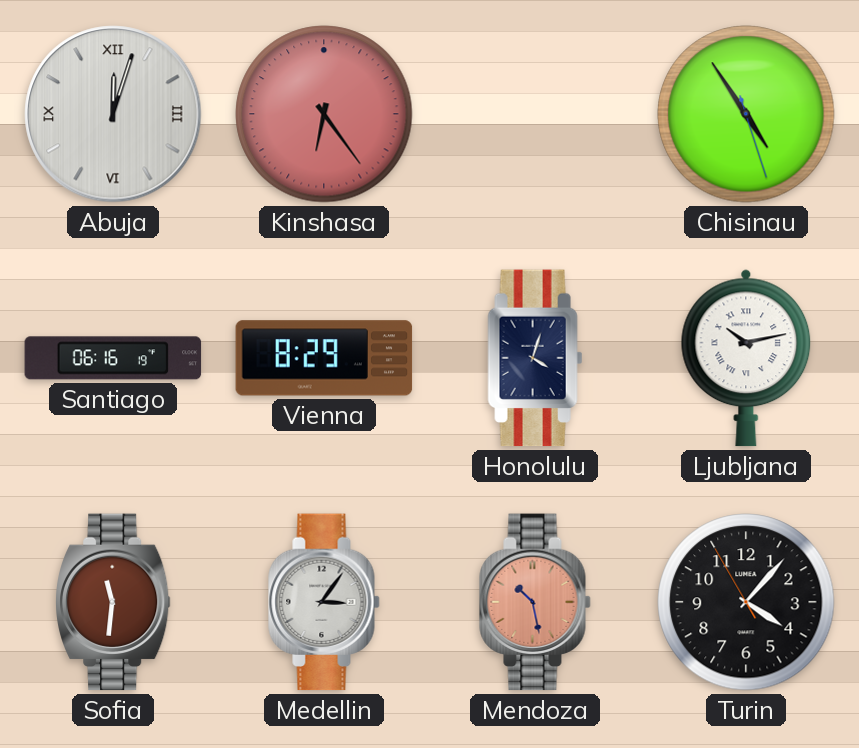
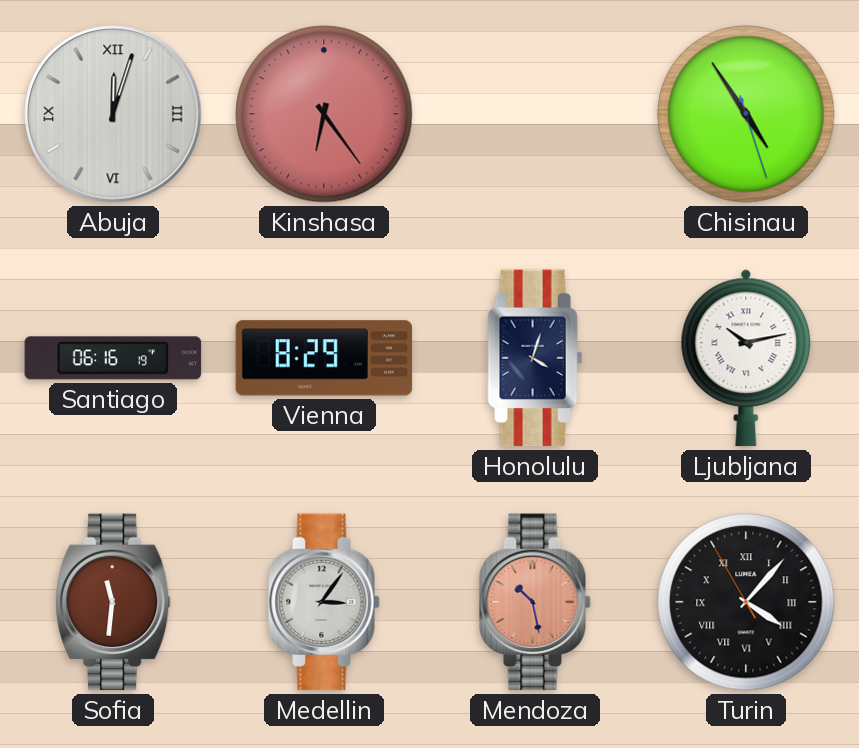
Turin numerals: Arabic -> Roman
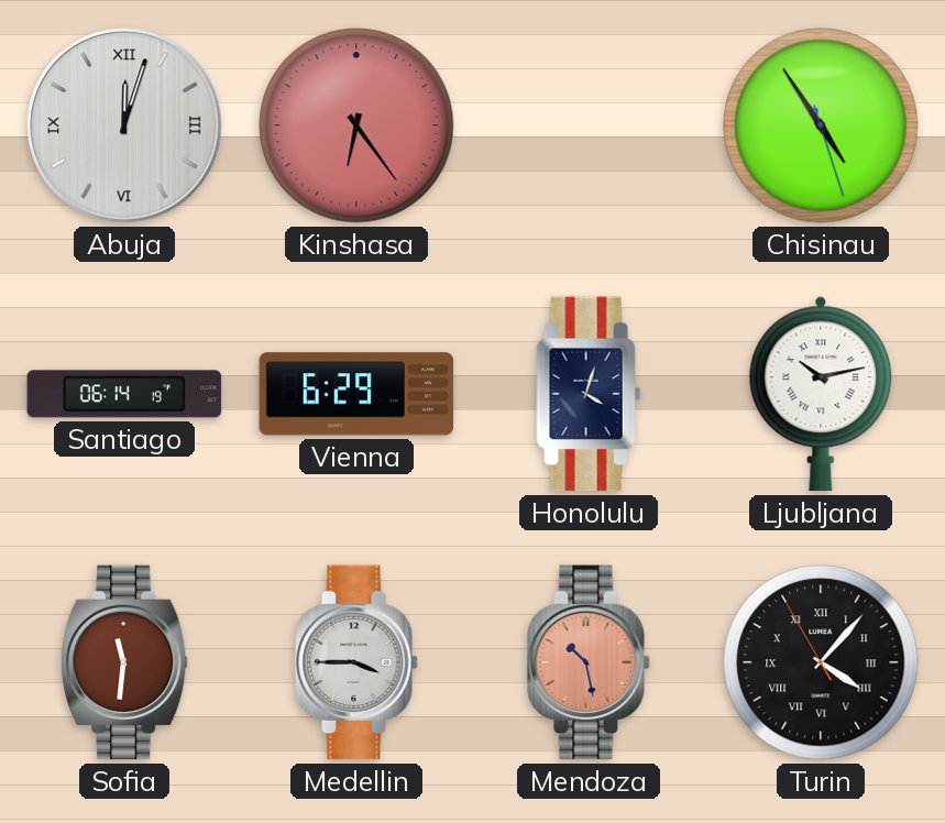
Santiago: 06:16 -> 06:14
Vienna: 8:29 -> 6:29
Medellin: 3:06 -> 3:45
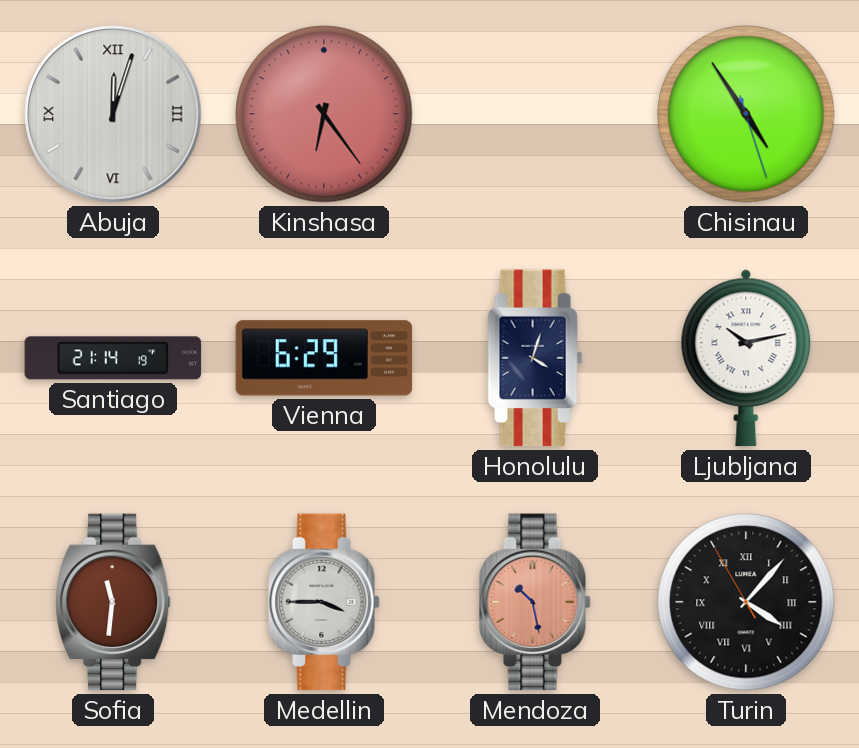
Santiago: 06:14 -> 21:14
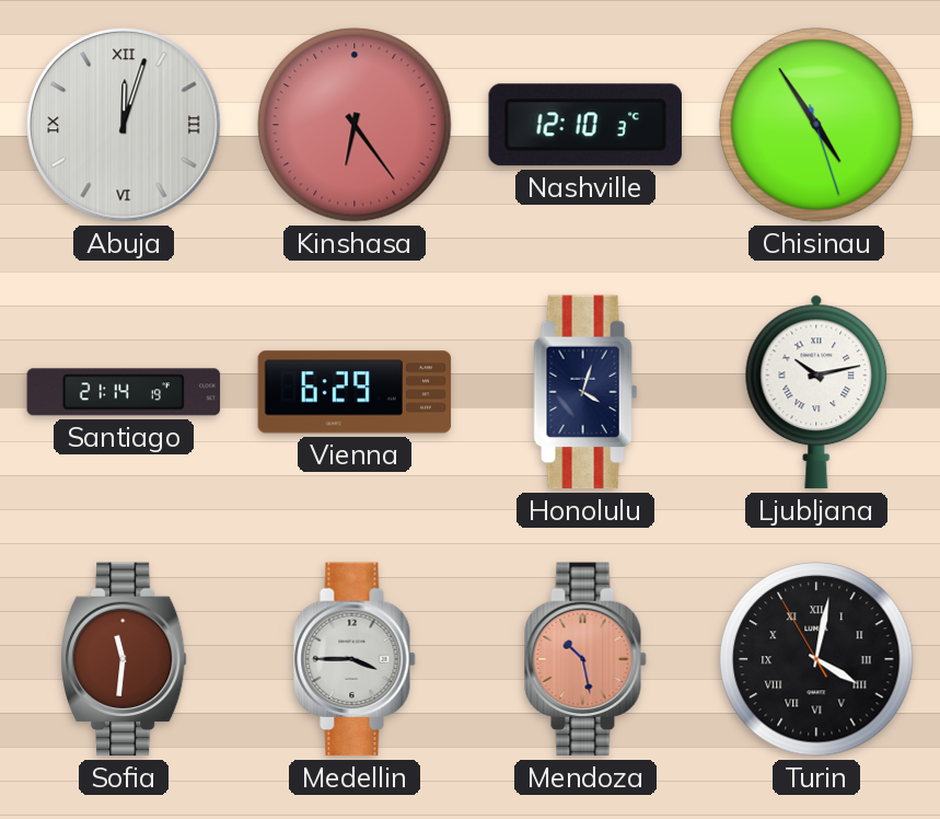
Nashville: none -> 12:10
Turin: 4:06 -> 4:01
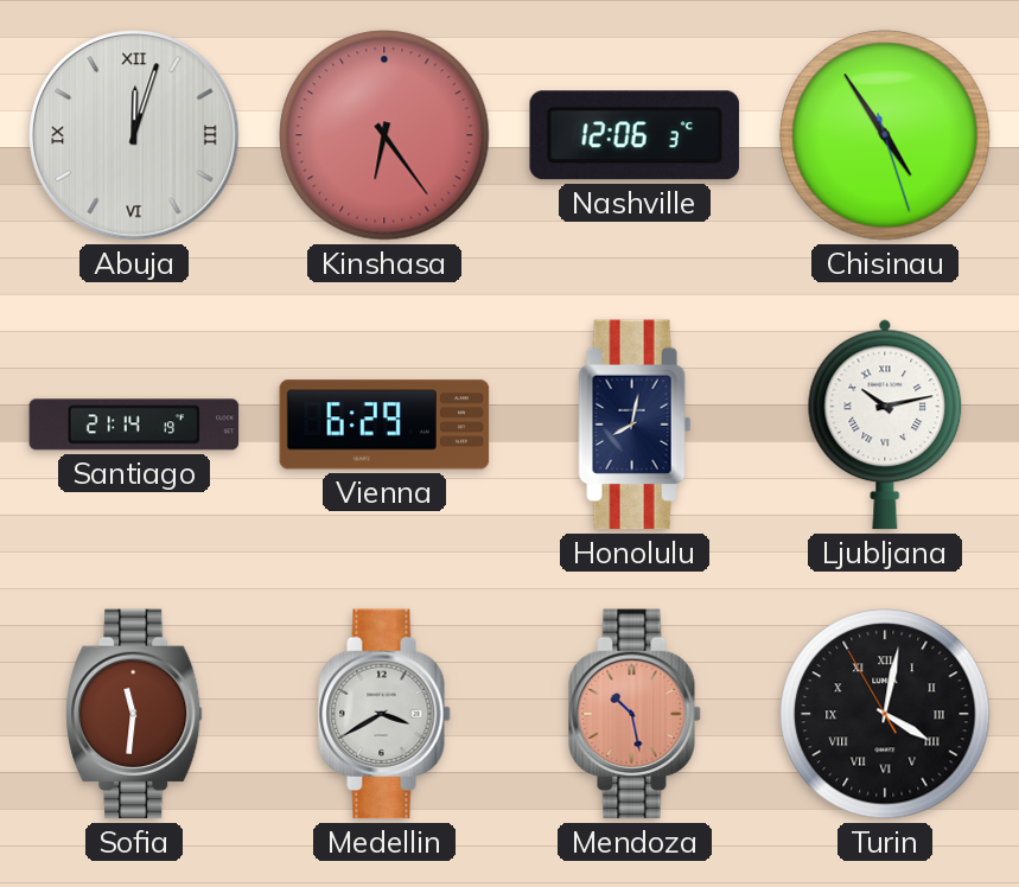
Nashville: 12:10 -> 12:06
Honolulu: 4:03 -> 8:02
Medellin: 3:45 -> 3:40
